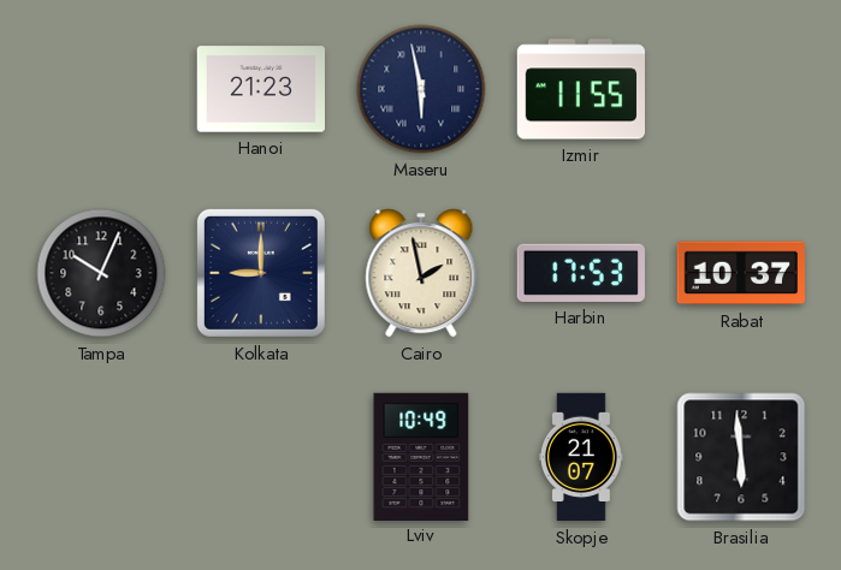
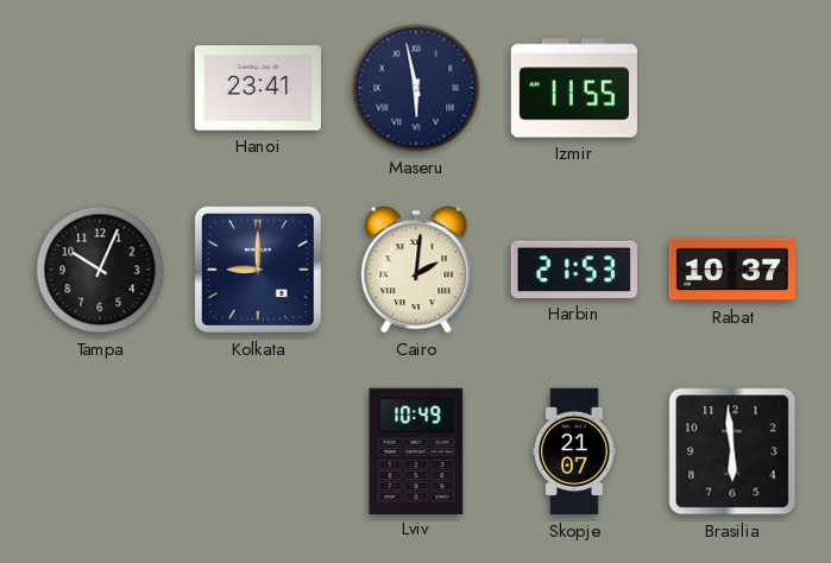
Hanoi: 21:23 -> 23:41
Cairo: 1:58 -> 2:01
Harbin: 17:53 -> 21:53
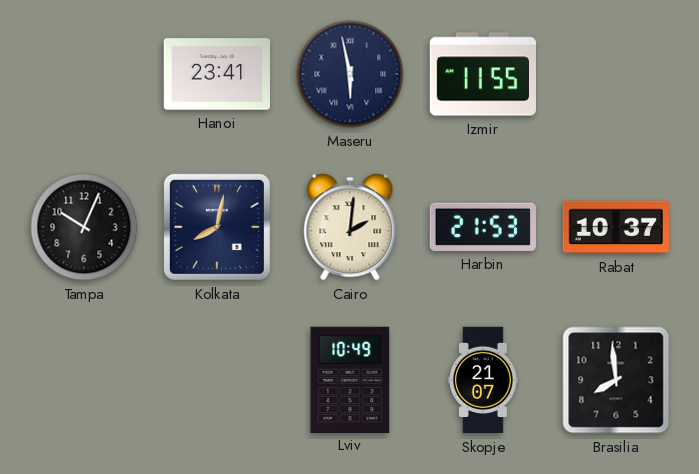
Kolkata: 9:00 -> 8:02
Brasilia: 5:59 -> 7:59
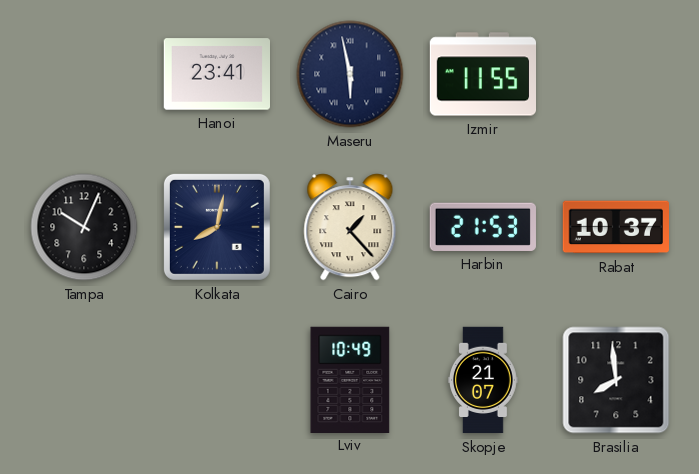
Cairo: 2:01 -> 1:23
